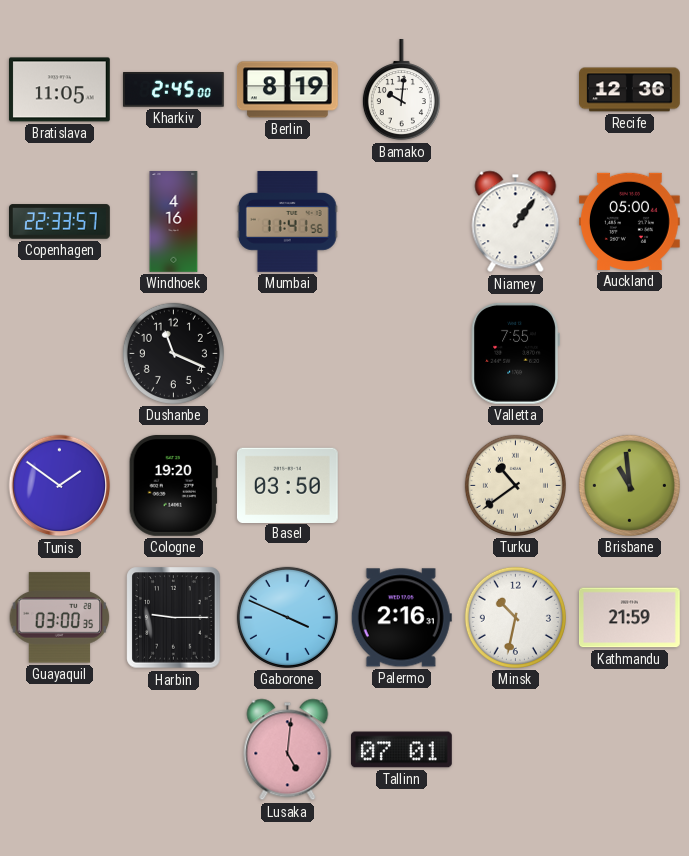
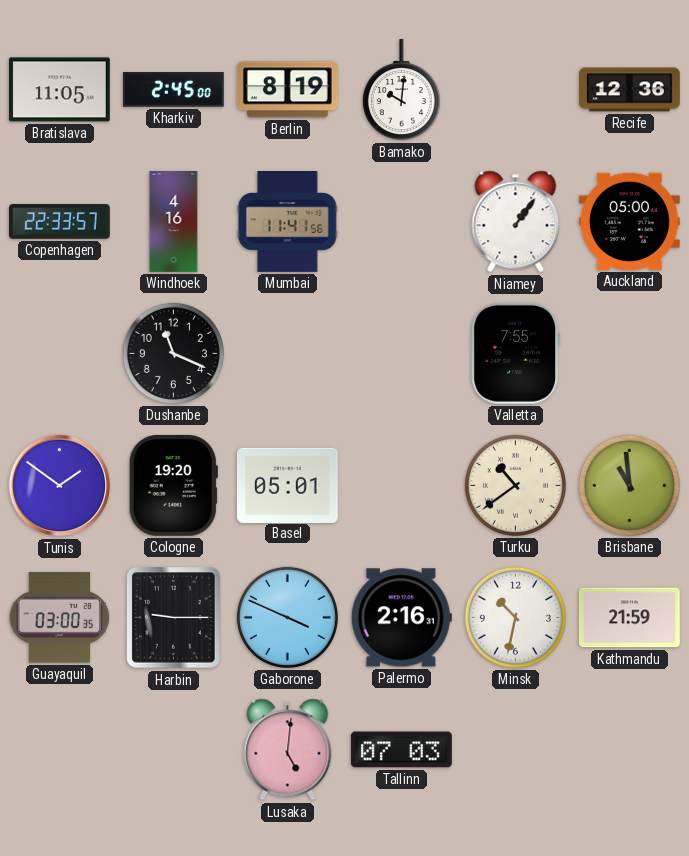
Basel: 03:50 -> 05:01
Tallinn: 07:01 -> 07:03
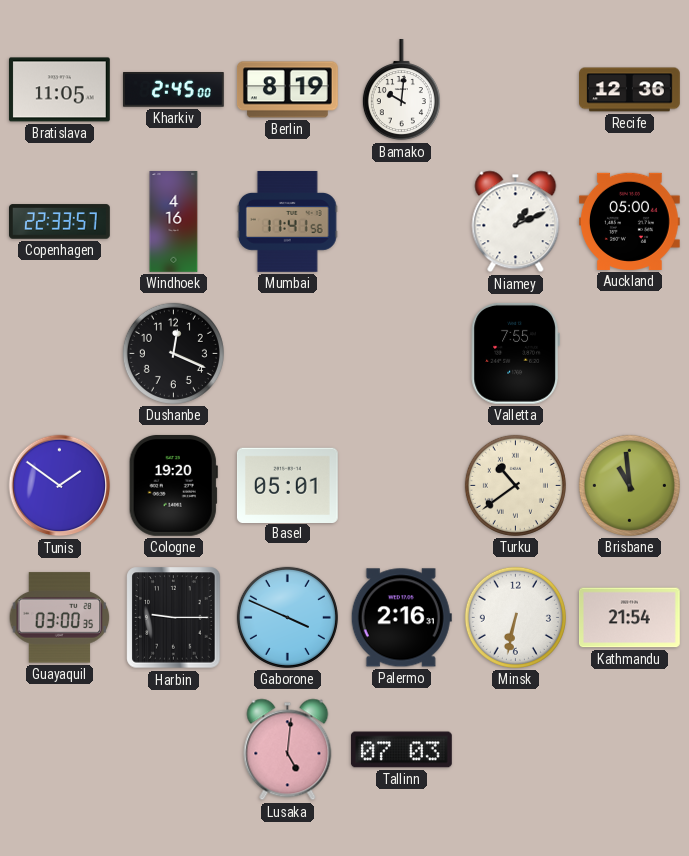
Niamey: 1:06 -> 1:11
Dushanbe: 11:19 -> 12:19
Minsk: 10:32 -> 6:32
Kathmandu: 21:59 -> 21:54
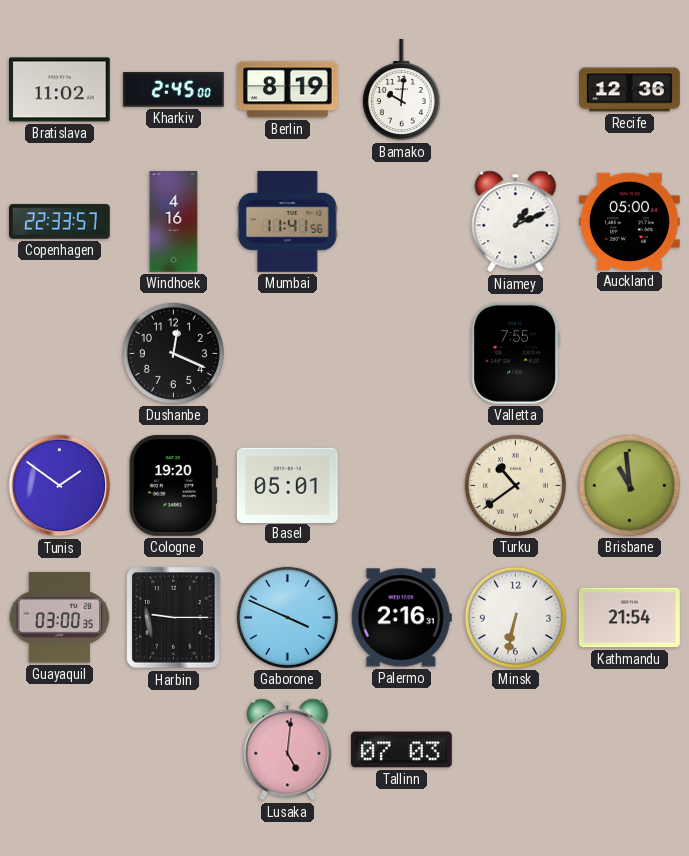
Bratislava: 11:05 -> 11:02
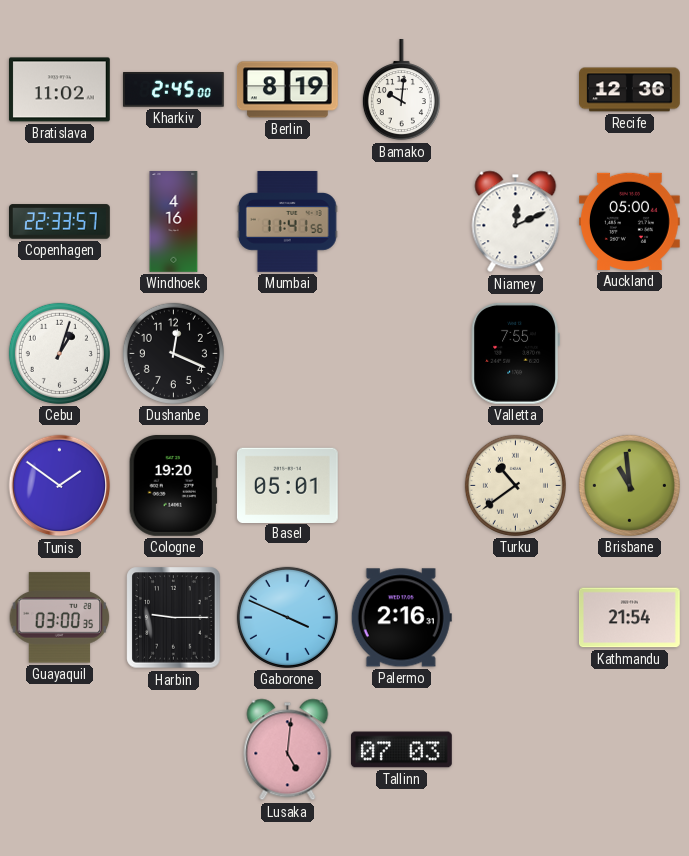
Niamey: 1:11 -> 12:11
Cebu: none -> 1:03
Minsk: 6:32 -> none
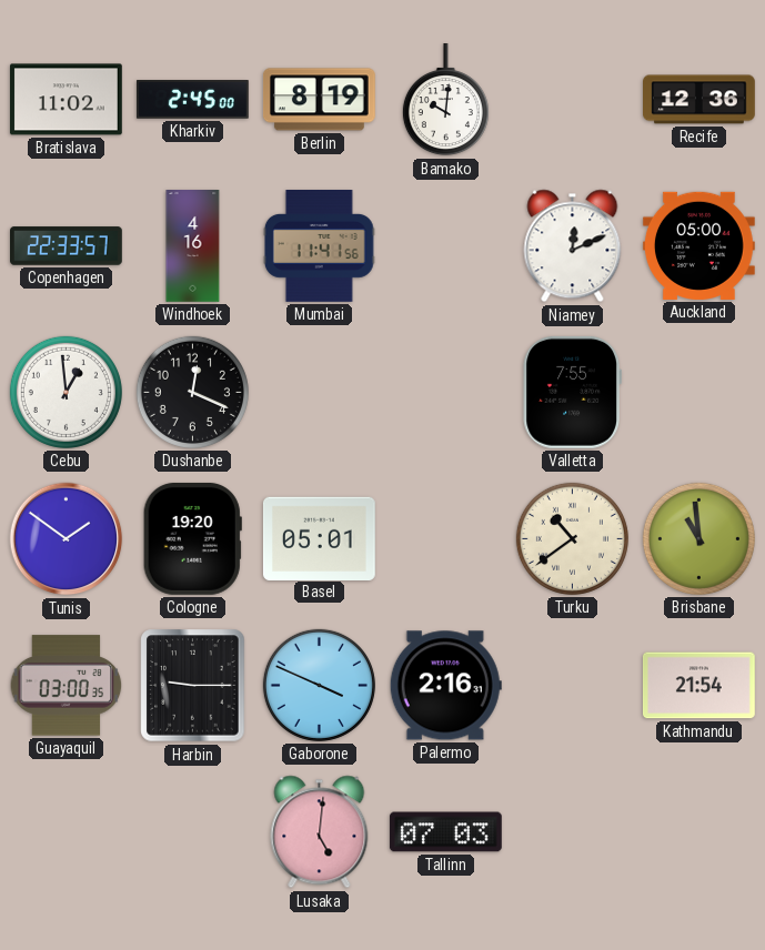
Cebu: 1:03 -> 12:59
